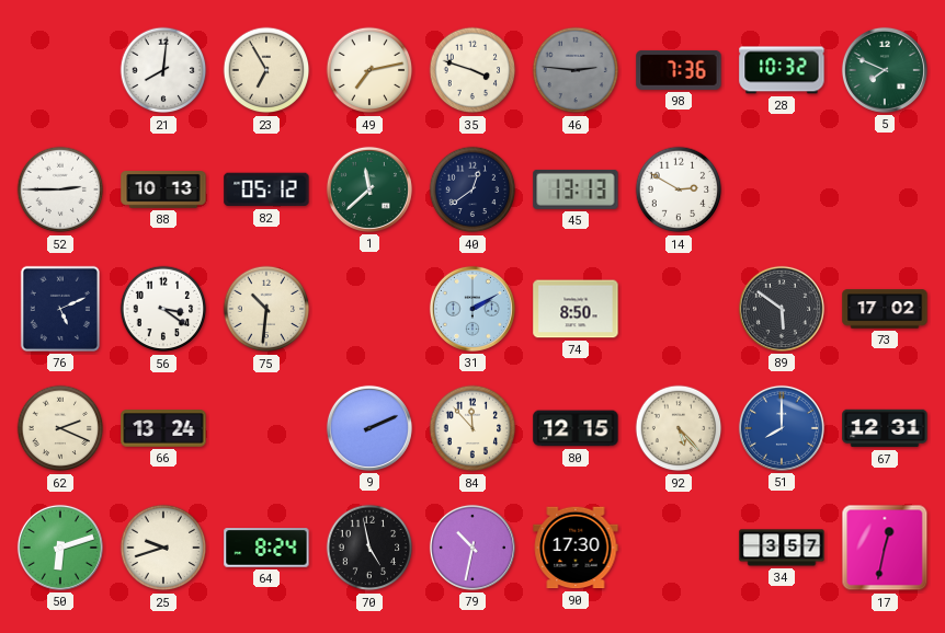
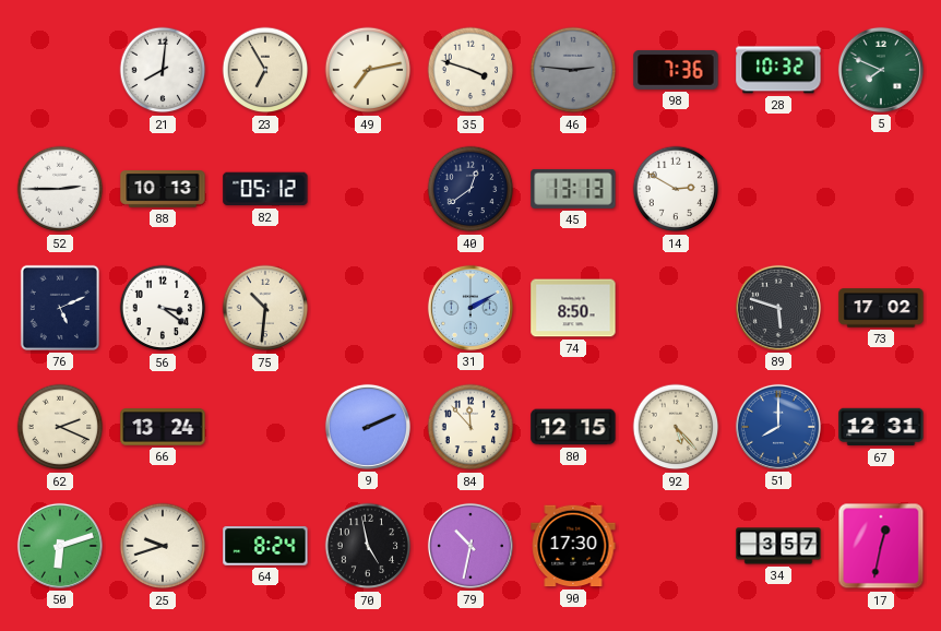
1: 11:38 -> none
89: 5:51 -> 5:48
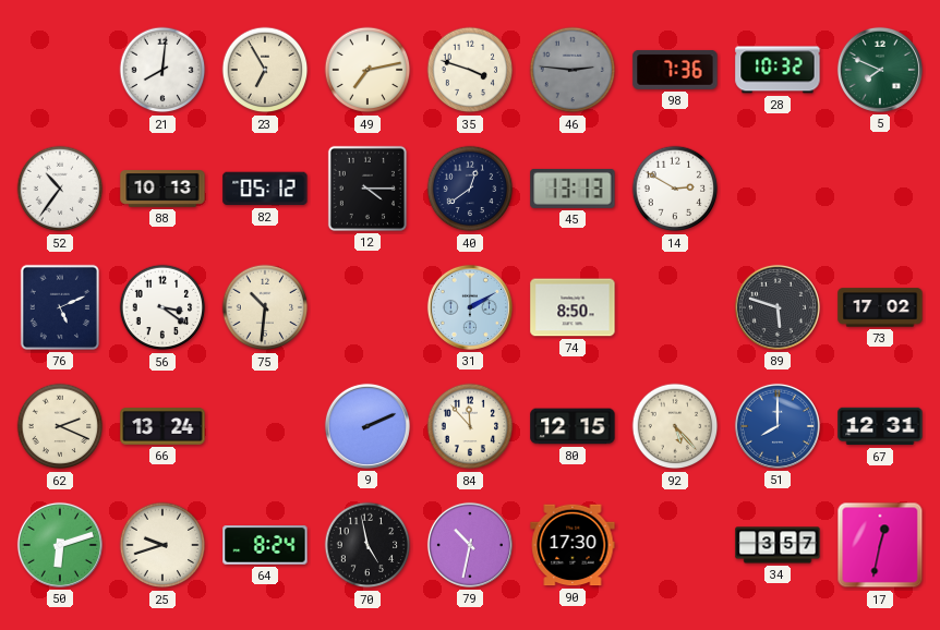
52: 2:45 -> 10:36
12: none -> 4:15
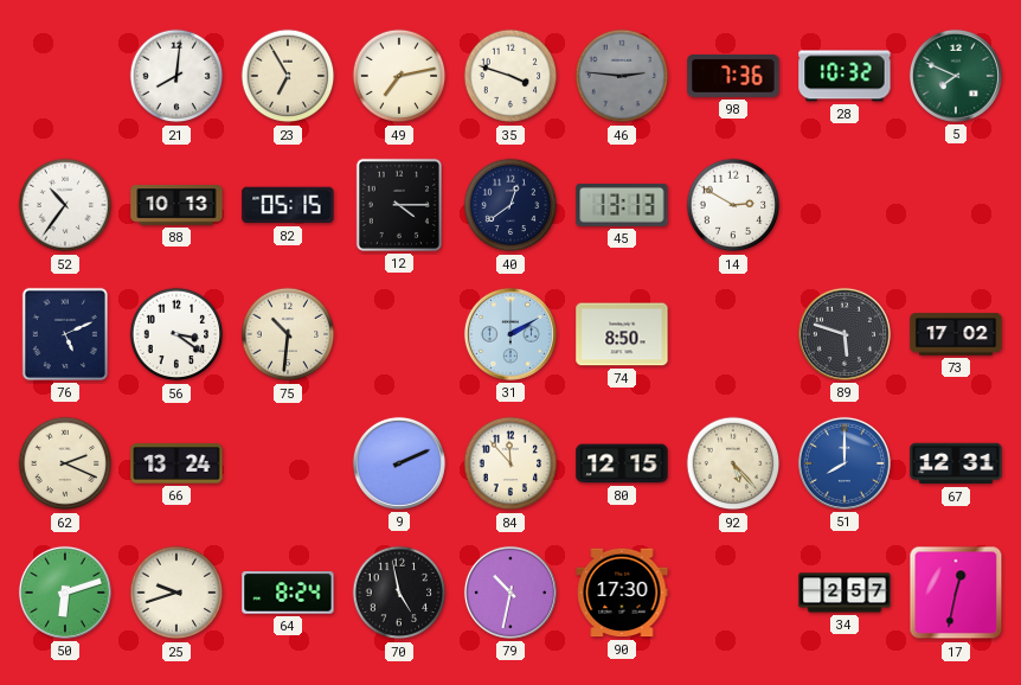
82: 05:12 -> 05:15
34: 3:57 -> 2:57
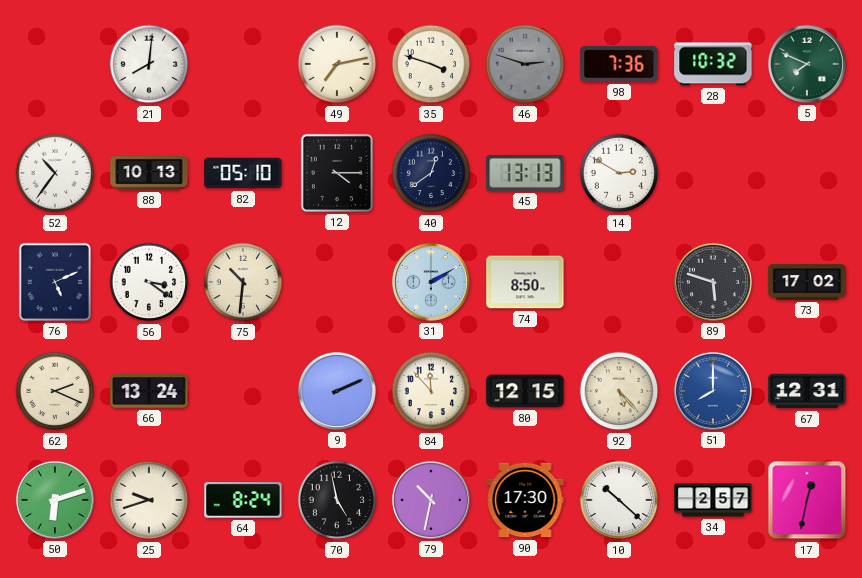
23: 6:55 -> none
46: 2:46 -> 2:48
82: 05:15 -> 05:10
10: none -> 10:22
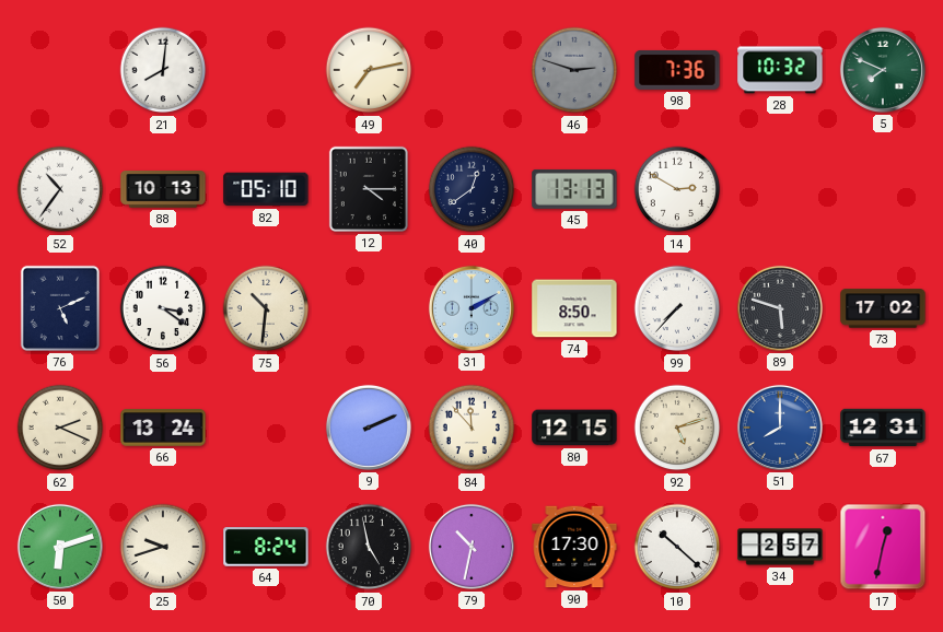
35: 3:48 -> none
99: none -> 7:37
92: 5:23 -> 5:12
